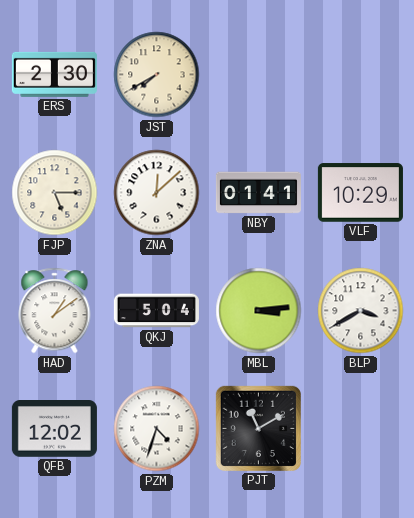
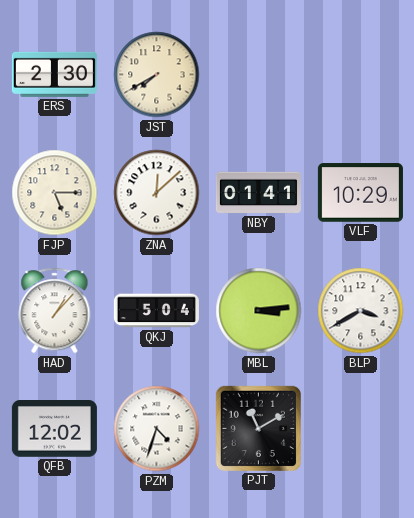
HAD: 1:09 -> 1:07
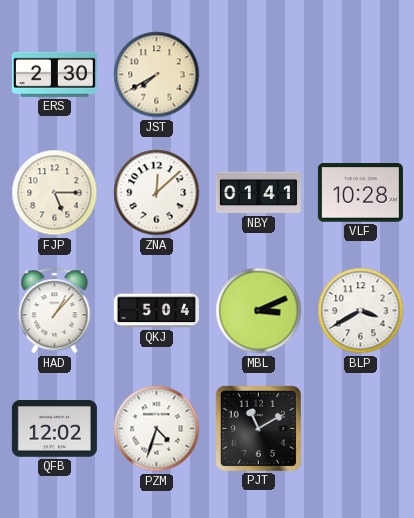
VLF: 10:29 -> 10:28
MBL: 3:14 -> 3:11
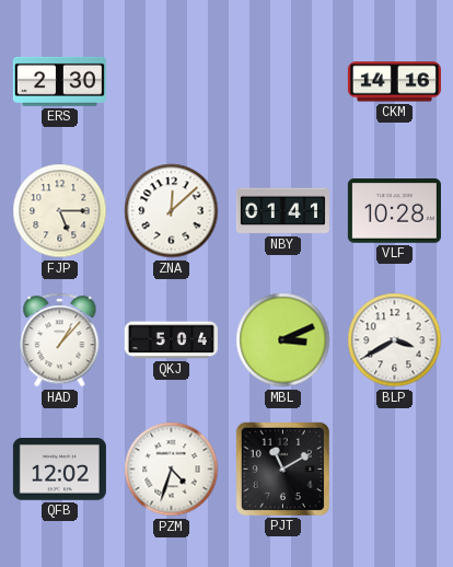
JST: 7:40 -> none
CKM: none -> 14:16
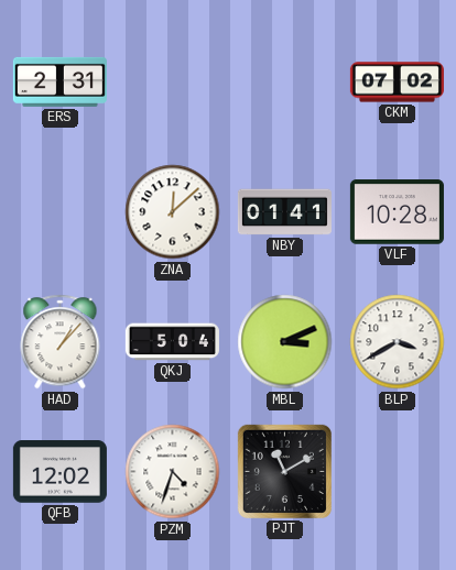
ERS: 2:30 -> 2:31
CKM: 14:16 -> 07:02
FJP: 5:15 -> none
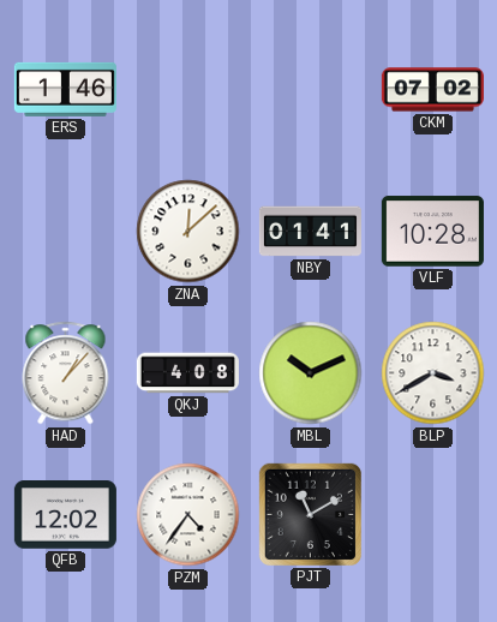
ERS: 2:31 -> 1:46
QKJ: 5:04 -> 4:08
MBL: 3:11 -> 10:11
PZM: 4:33 -> 4:36
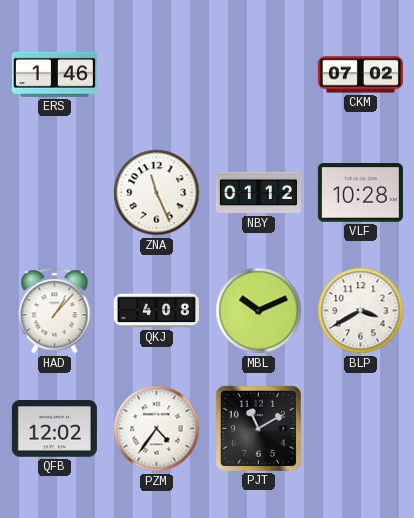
ZNA: 12:08 -> 11:26
NBY: 01:41 -> 01:12
